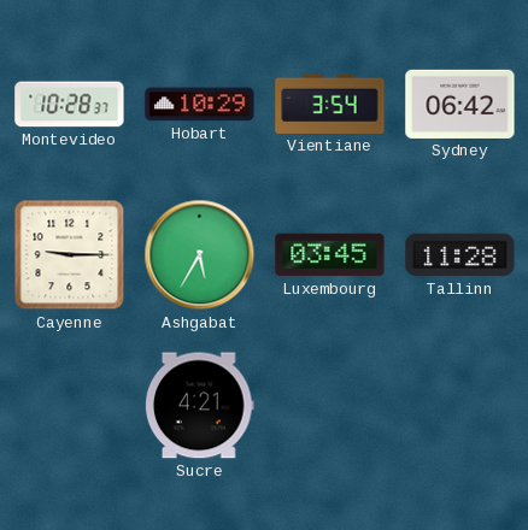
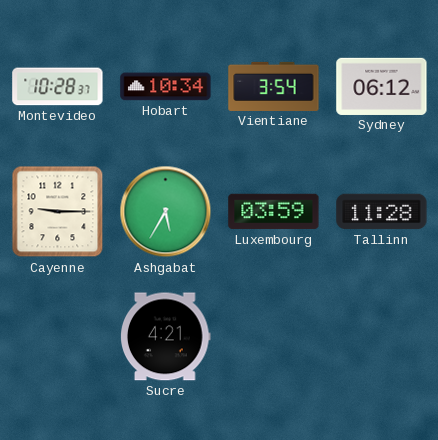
Hobart: 10:29 -> 10:34
Sydney: 06:42 -> 06:12
Luxembourg: 03:45 -> 03:59
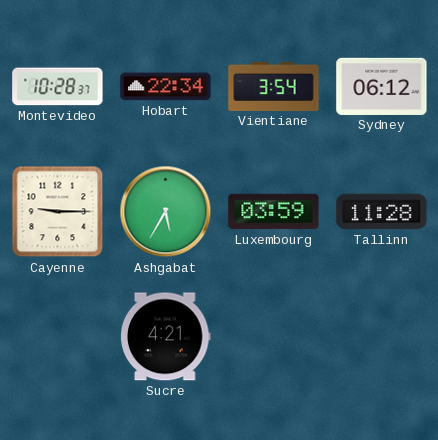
Hobart: 10:34 -> 22:34
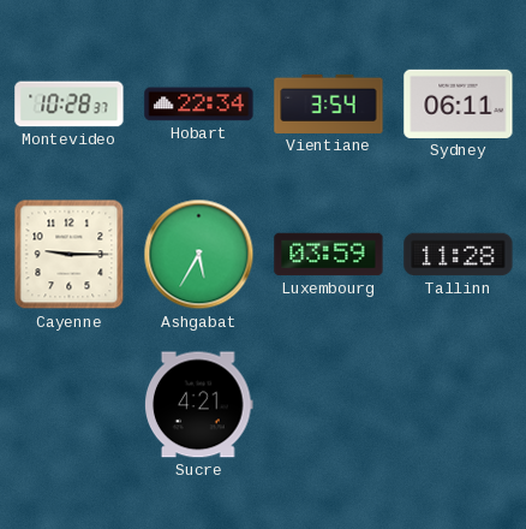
Sydney: 06:12 -> 06:11
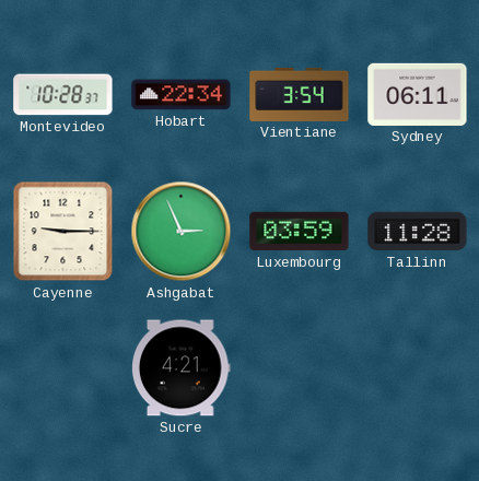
Ashgabat: 5:35 -> 2:56
